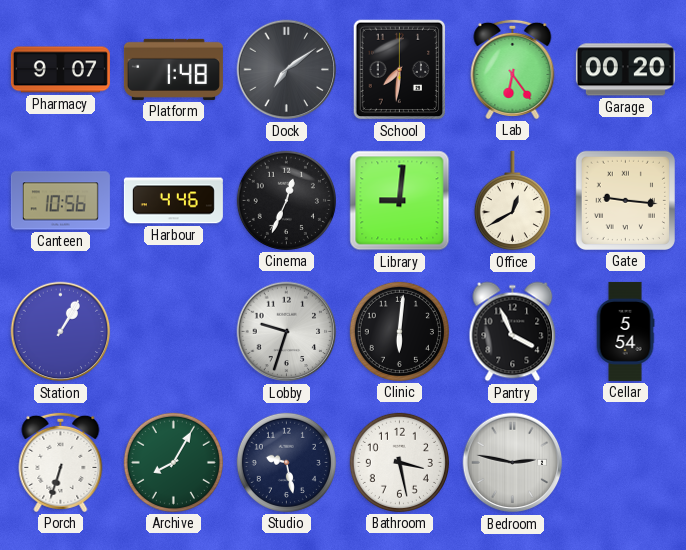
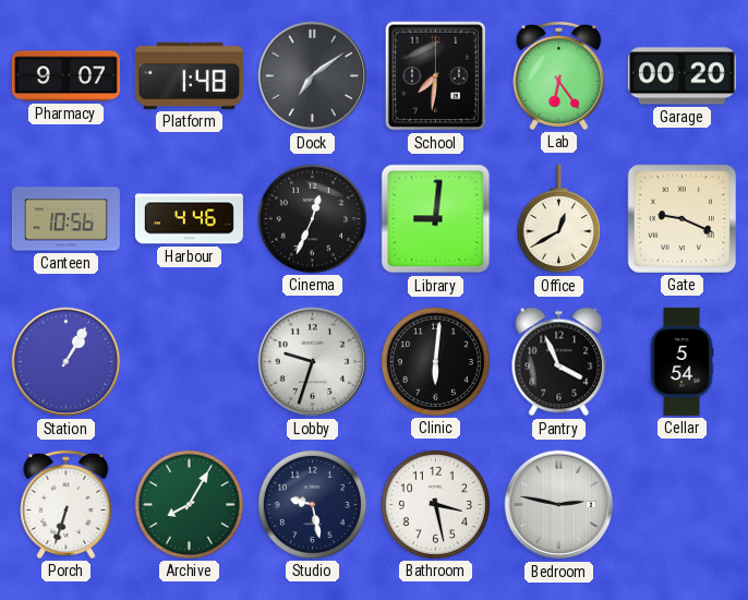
Gate: 9:16 -> 9:19
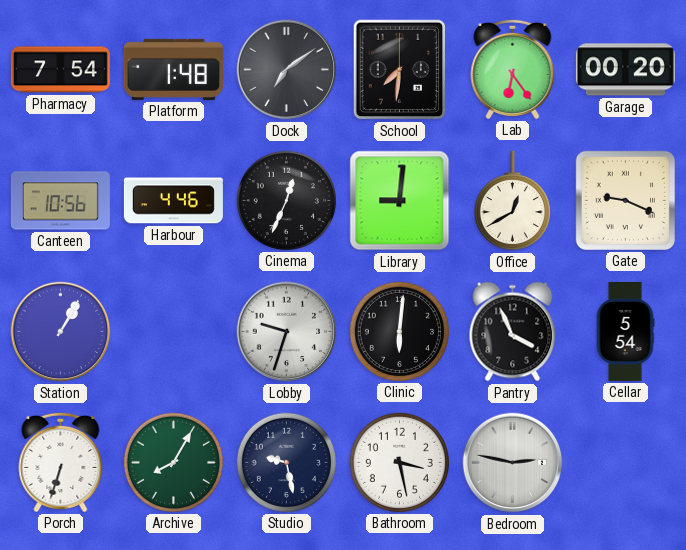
Pharmacy: 9:07 -> 7:54
